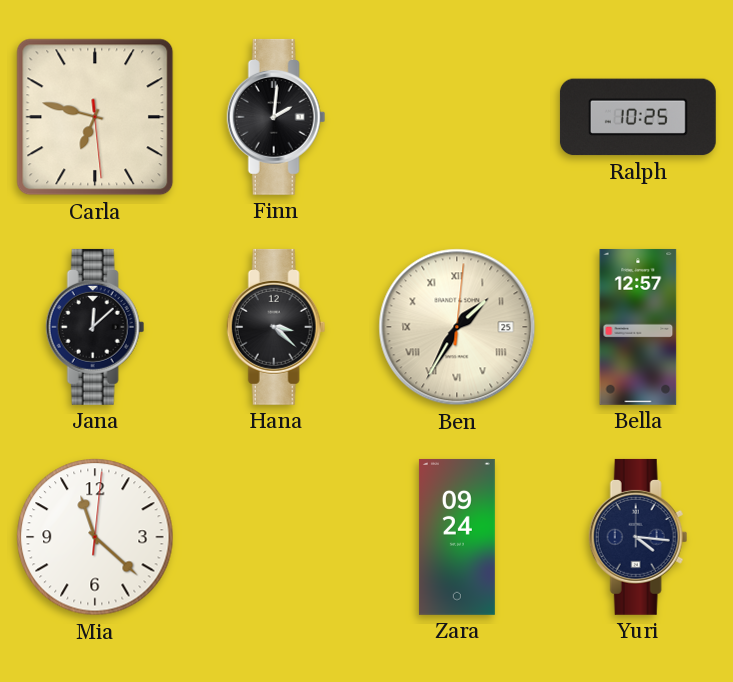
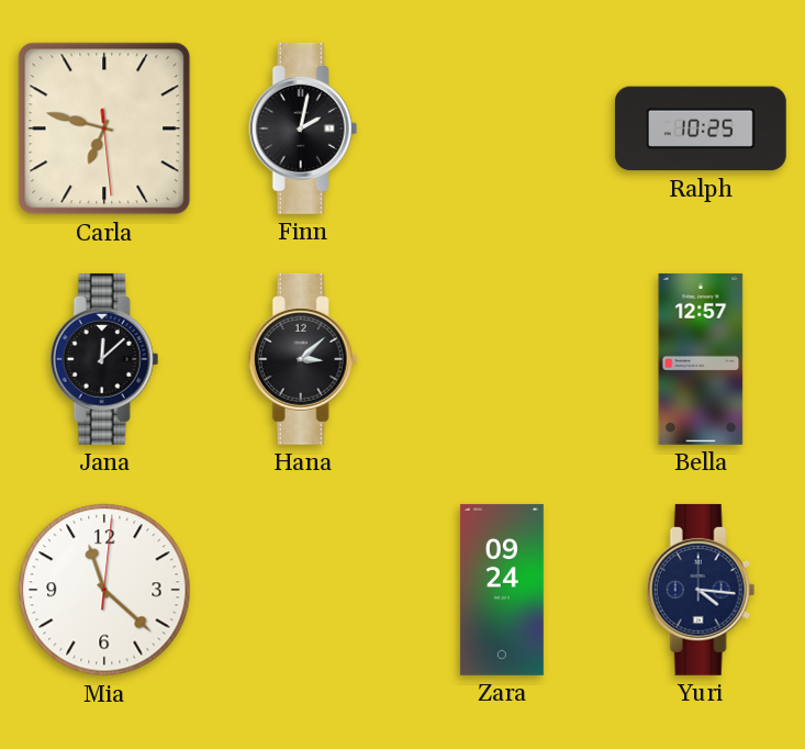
Finn: 2:01 -> 2:02
Hana: 3:22 -> 3:08
Ben: 1:35 -> none
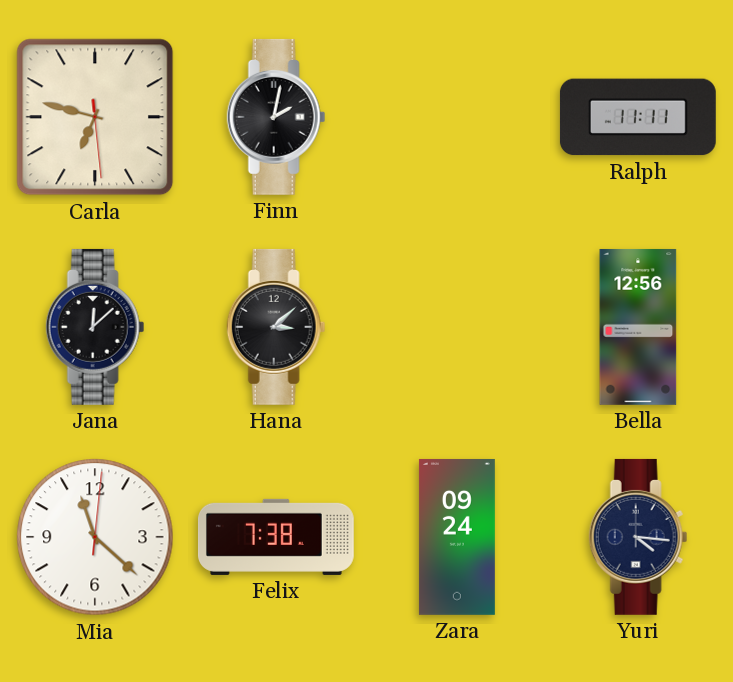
Ralph: 10:25 -> 11:11
Bella: 12:57 -> 12:56
Felix: none -> 7:38
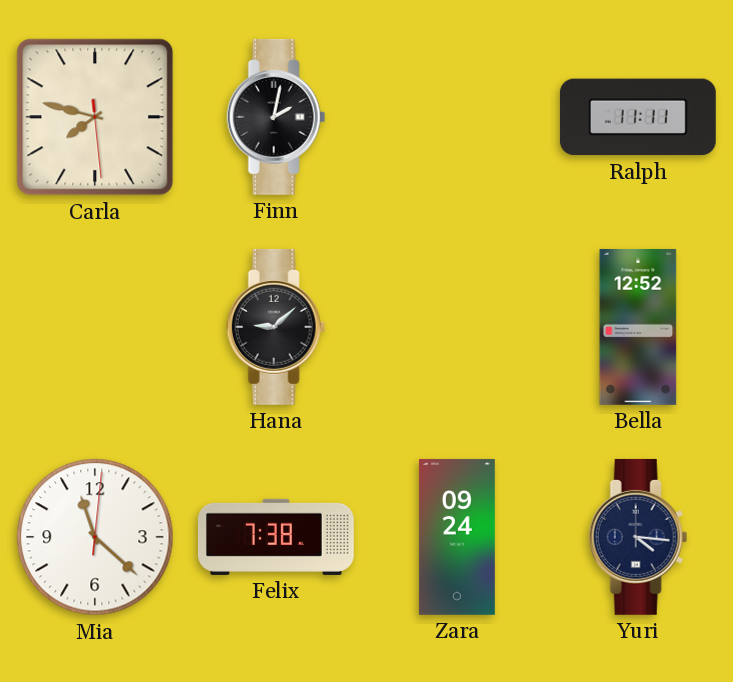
Carla: 6:47 -> 7:47
Jana: 12:08 -> none
Hana: 3:08 -> 9:08
Bella: 12:56 -> 12:52
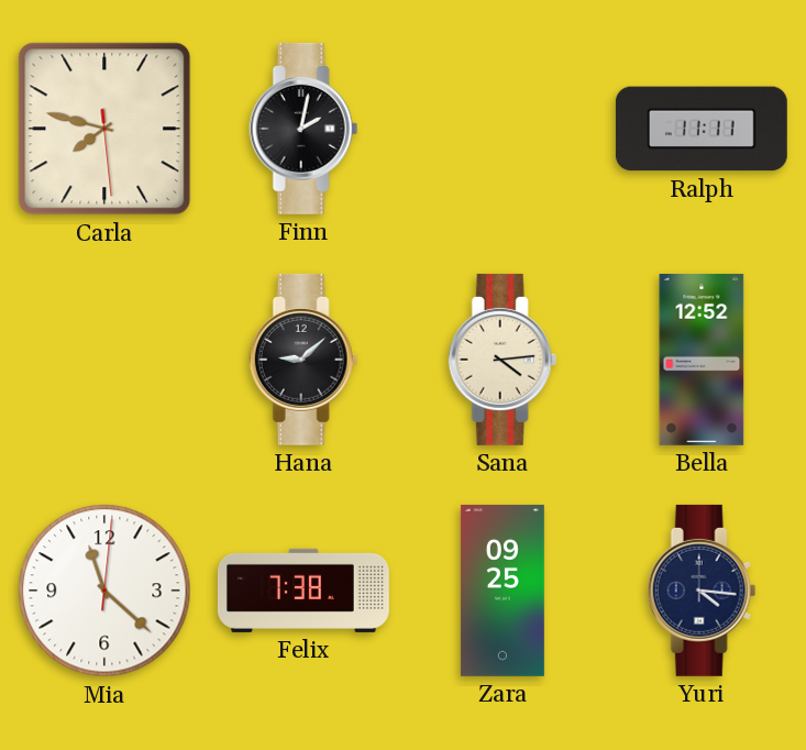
Sana: none -> 4:14
Zara: 09:24 -> 09:25
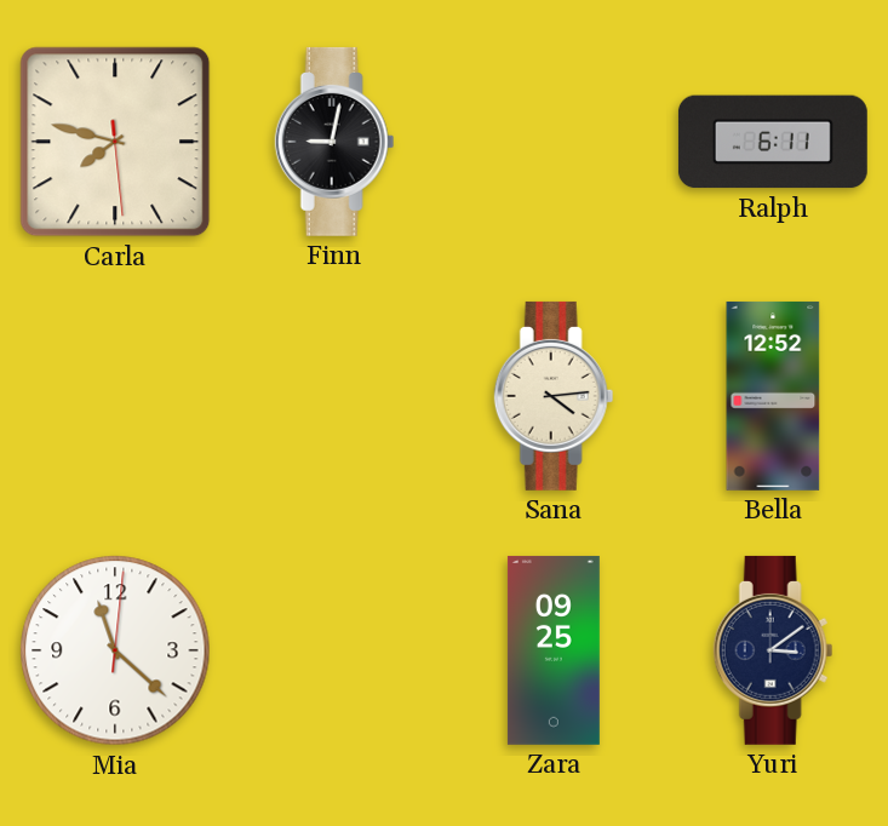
Finn: 2:02 -> 9:02
Ralph: 11:11 -> 6:11
Hana: 9:08 -> none
Felix: 7:38 -> none
Yuri: 4:16 -> 3:09
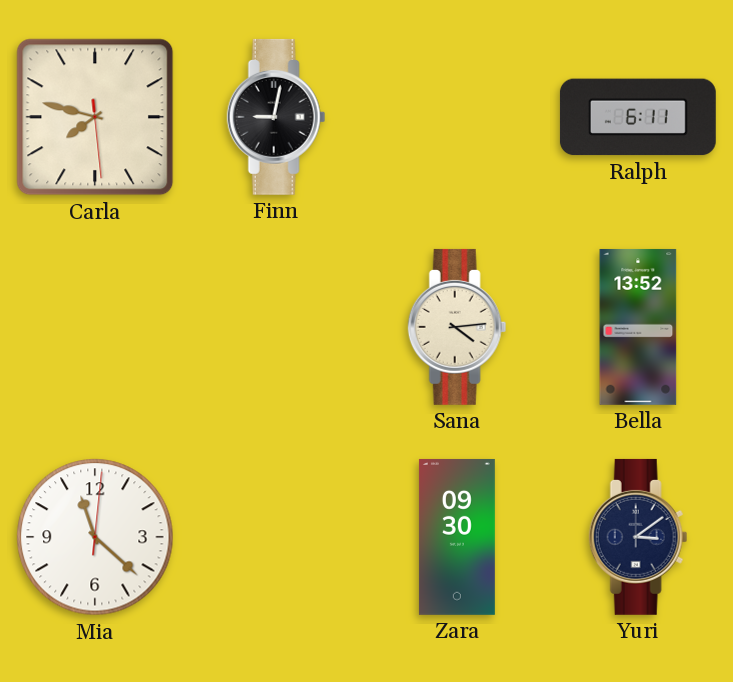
Bella: 12:52 -> 13:52
Zara: 09:25 -> 09:30
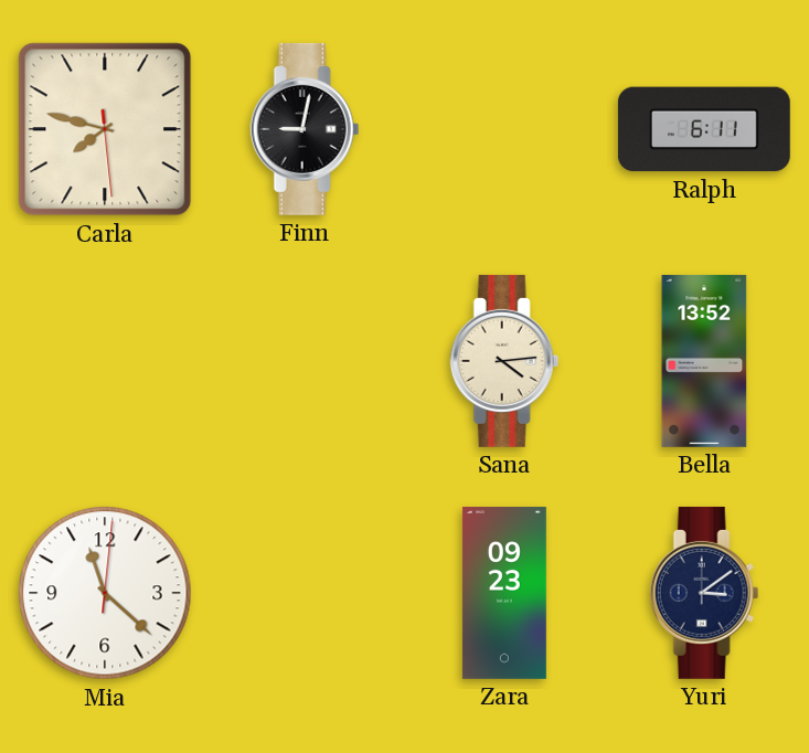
Zara: 09:30 -> 09:23
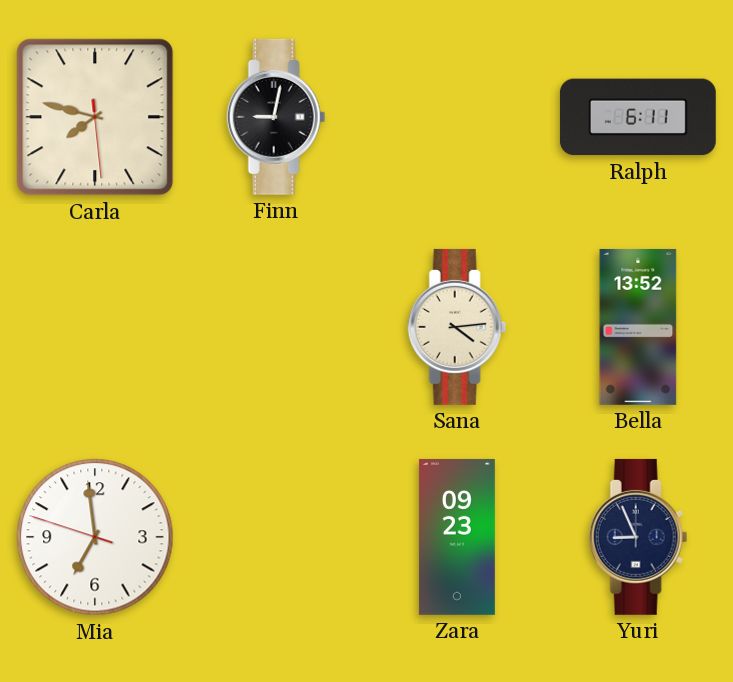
Mia: 11:22 -> 6:58
Yuri: 3:09 -> 8:56
